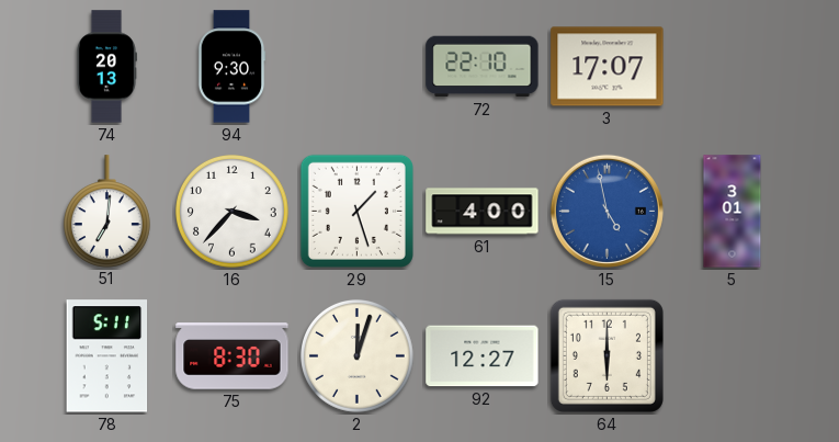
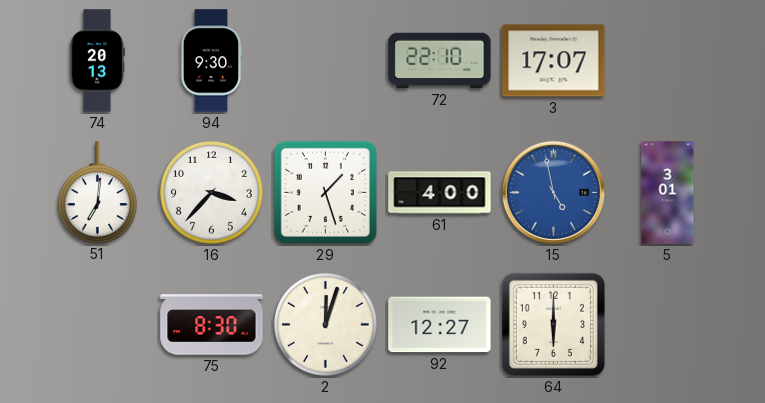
78: 5:11 -> none
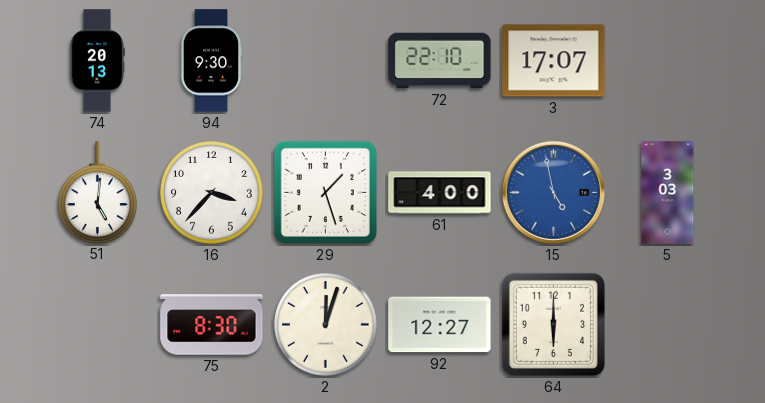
51: 7:01 -> 5:01
5: 3:01 -> 3:03
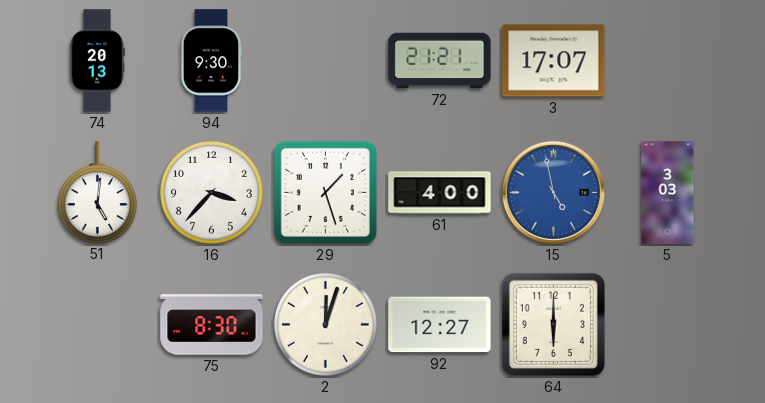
72: 22:10 -> 21:21
